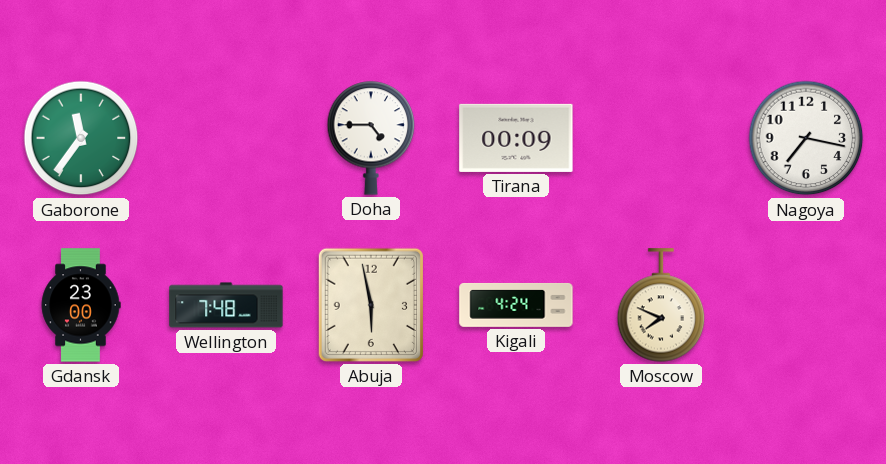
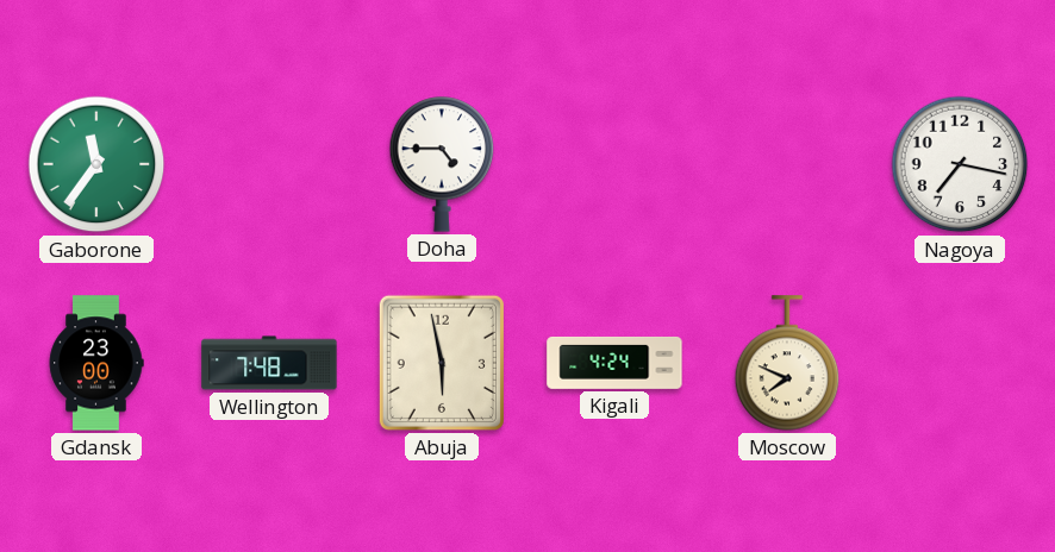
Tirana: 00:09 -> none
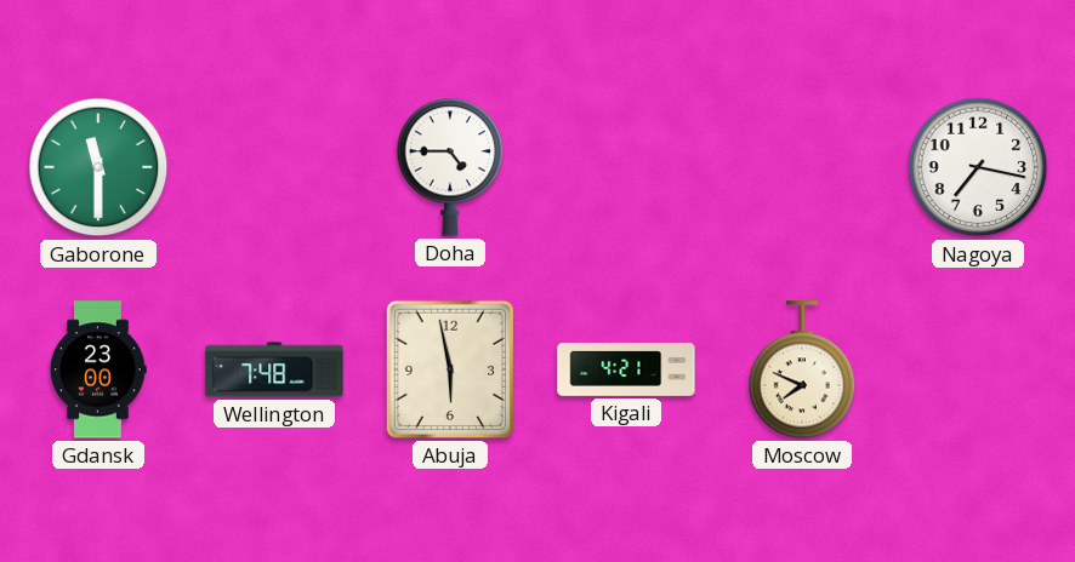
Gaborone: 11:36 -> 11:30
Kigali: 4:24 -> 4:21
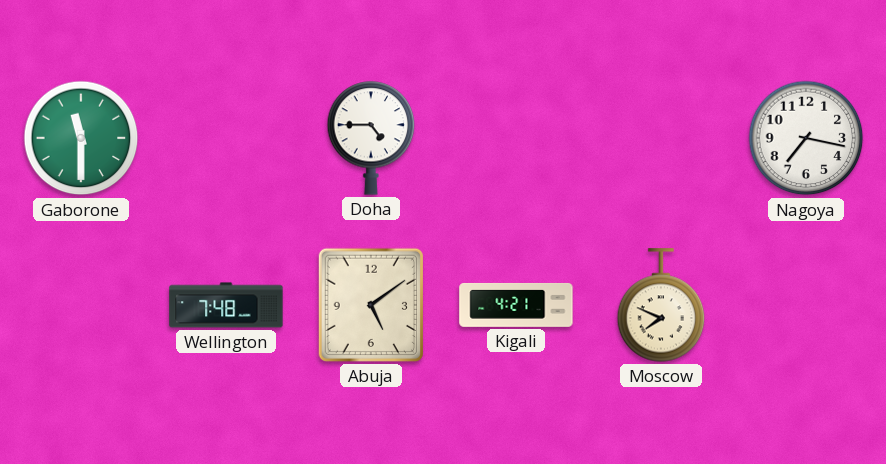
Gdansk: 23:00 -> none
Abuja: 5:58 -> 5:09
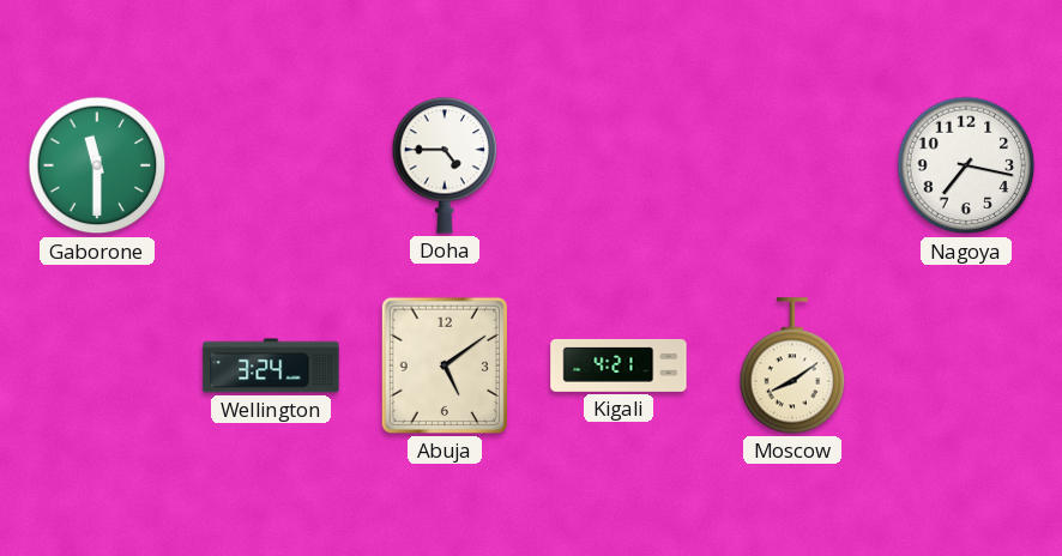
Wellington: 7:48 -> 3:24
Moscow: 7:49 -> 8:09
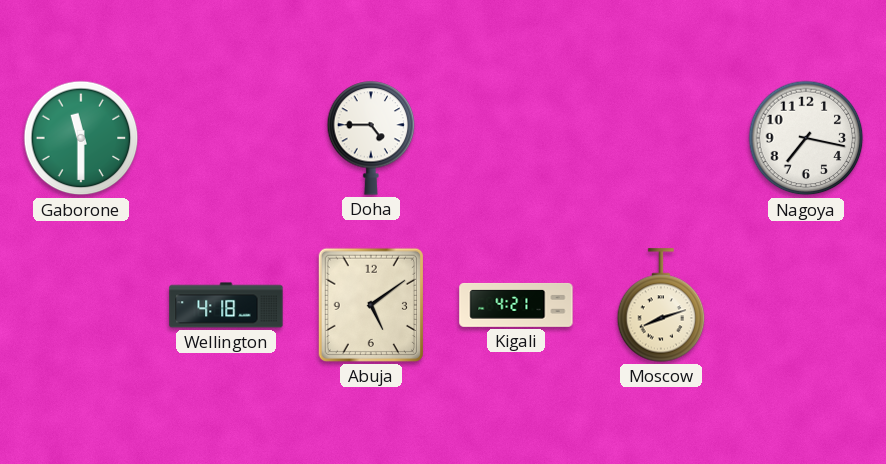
Wellington: 3:24 -> 4:18
Moscow: 8:09 -> 8:12
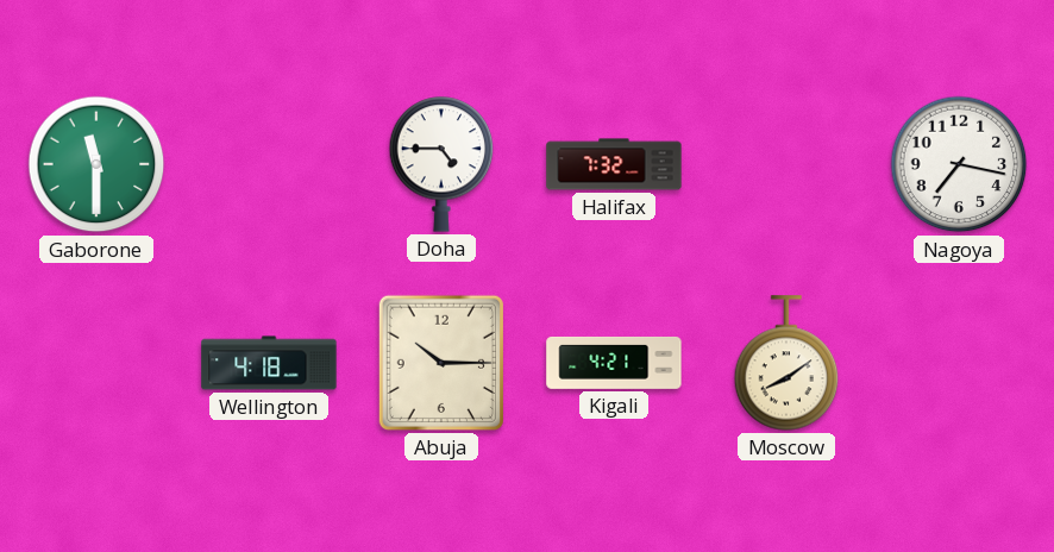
Halifax: none -> 7:32
Abuja: 5:09 -> 10:15
Moscow: 8:12 -> 8:09
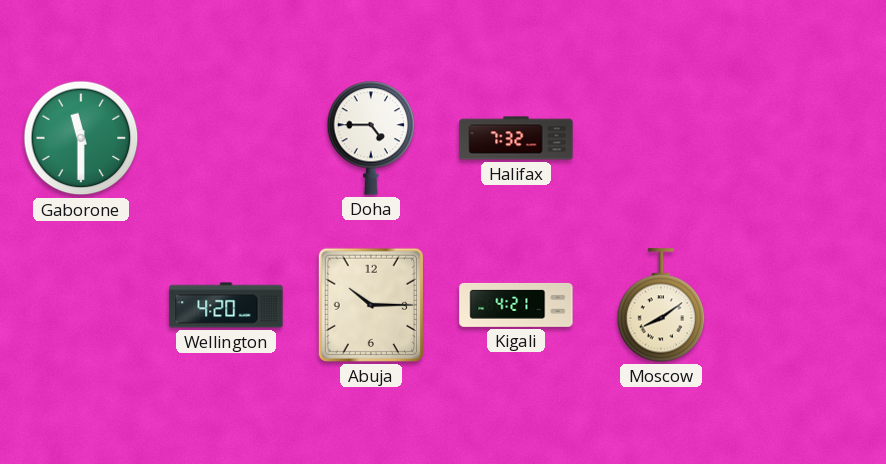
Nagoya: 7:17 -> none
Wellington: 4:18 -> 4:20
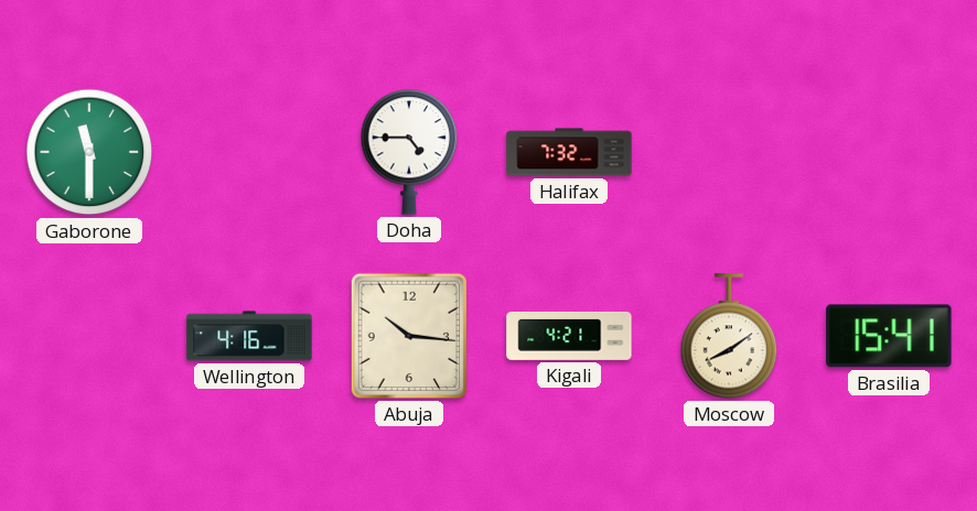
Wellington: 4:20 -> 4:16
Abuja: 10:15 -> 10:16
Brasilia: none -> 15:41
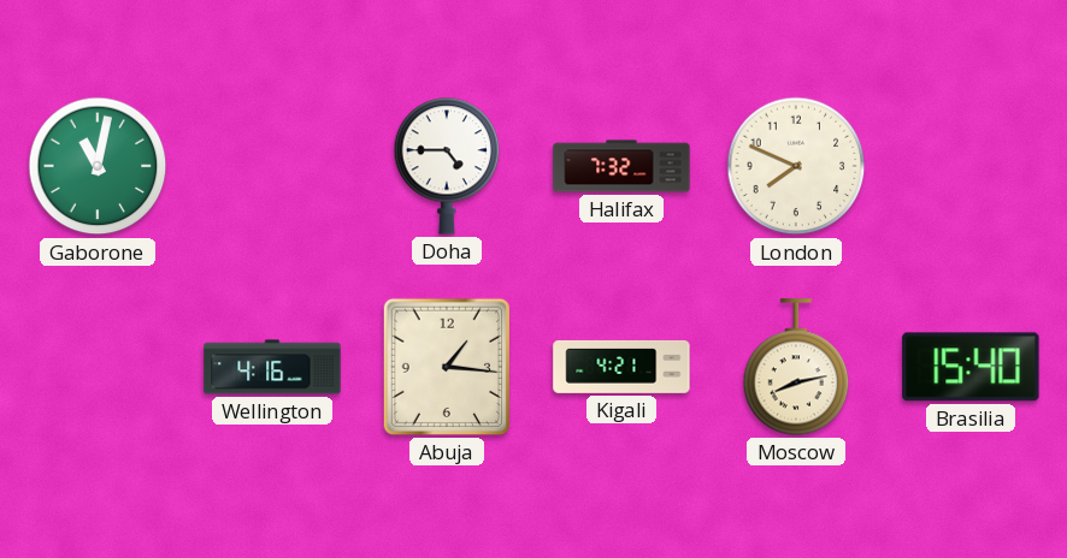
Gaborone: 11:30 -> 11:02
London: none -> 7:49
Abuja: 10:16 -> 1:16
Moscow: 8:09 -> 8:13
Brasilia: 15:41 -> 15:40
